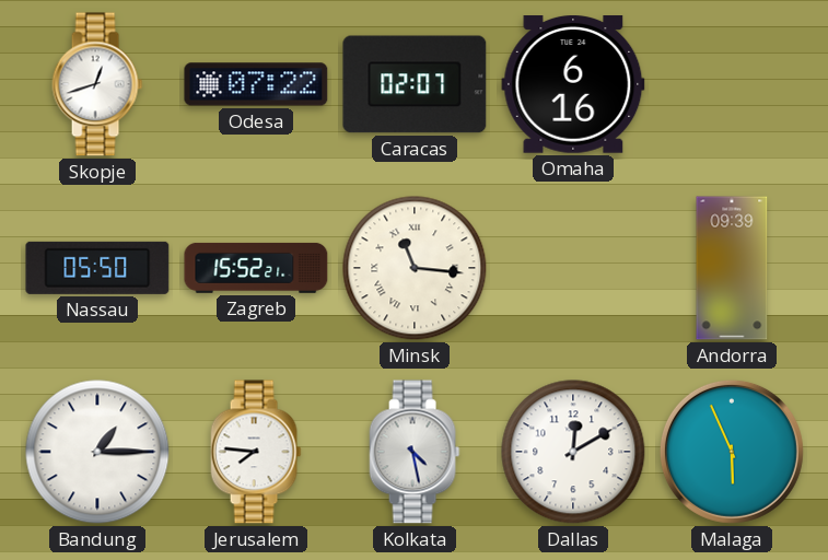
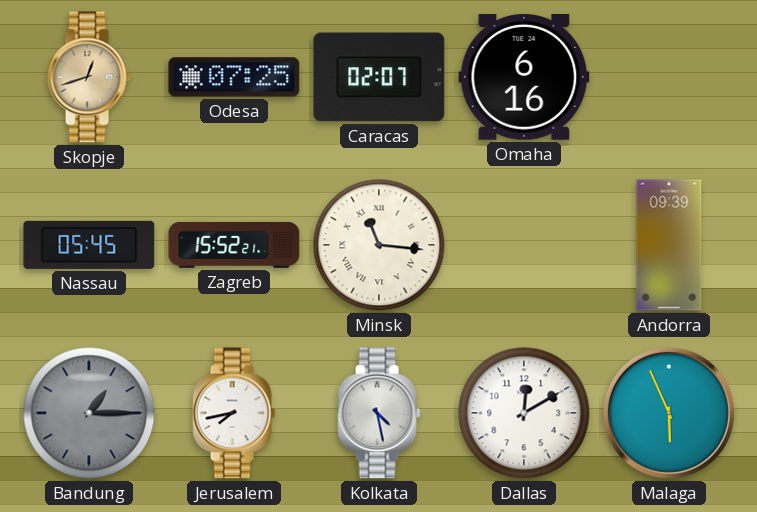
Skopje dial: white -> champagne
Odesa: 07:22 -> 07:25
Nassau: 05:50 -> 05:45
Bandung dial: white -> grey
Jerusalem: 7:46 -> 7:43
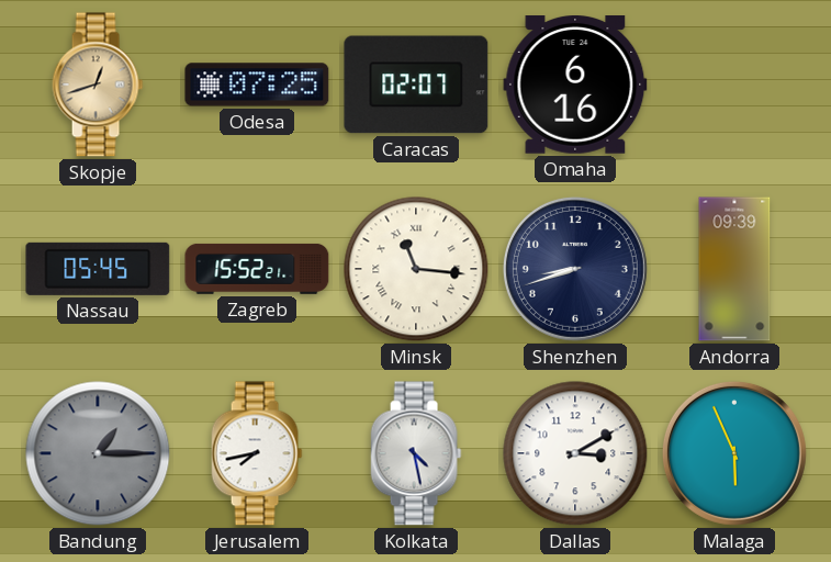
Shenzhen: none -> 8:42
Dallas: 12:10 -> 3:10
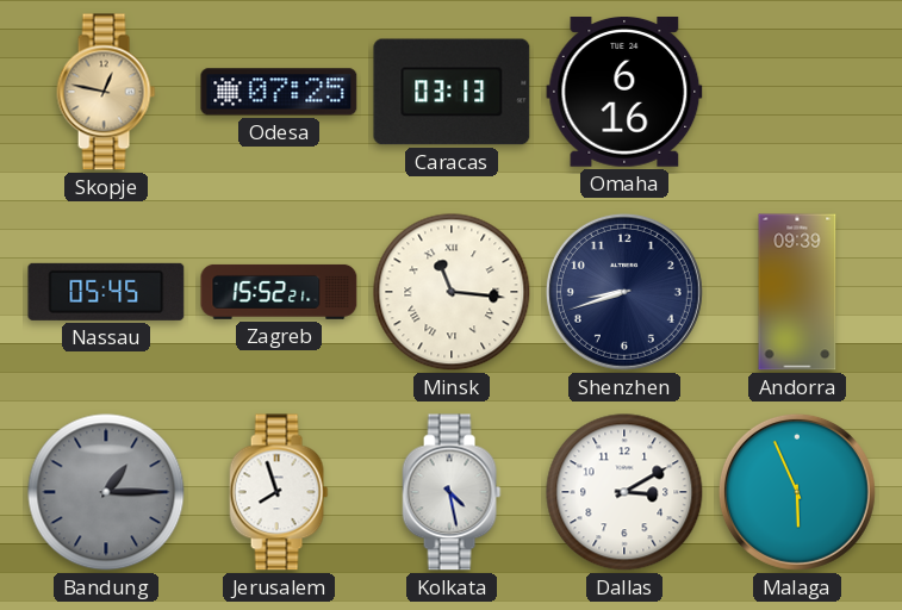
Skopje: 12:42 -> 12:47
Caracas: 02:07 -> 03:13
Jerusalem: 7:43 -> 7:57
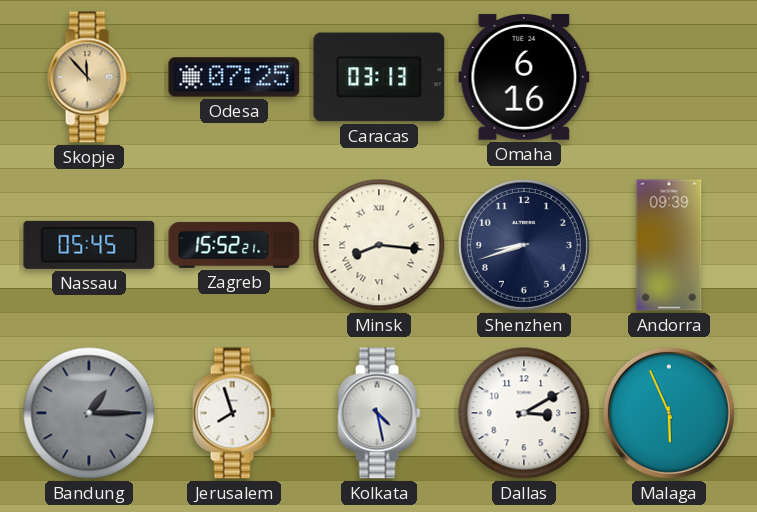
Skopje: 12:47 -> 11:53
Minsk: 11:16 -> 8:16
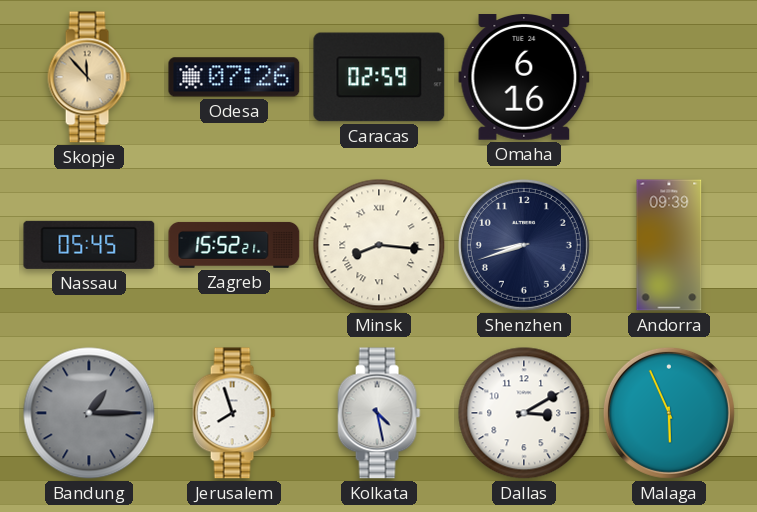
Odesa: 07:25 -> 07:26
Caracas: 03:13 -> 02:59
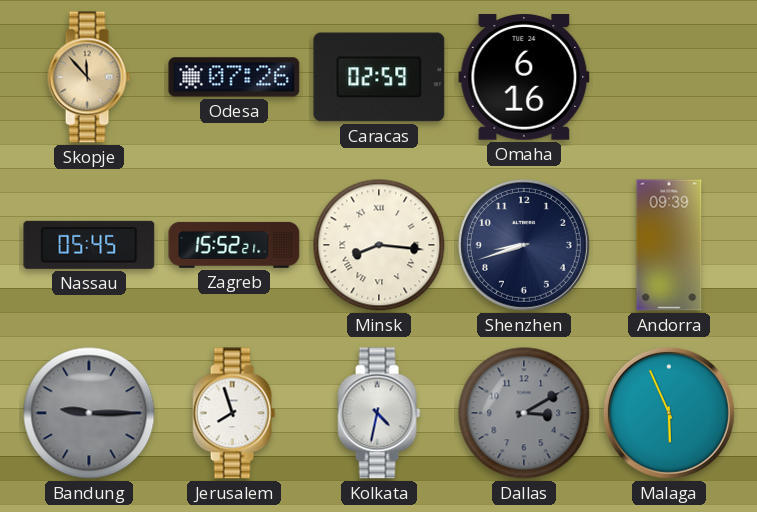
Bandung: 1:15 -> 9:15
Kolkata: 4:28 -> 4:32
Dallas dial: white -> grey
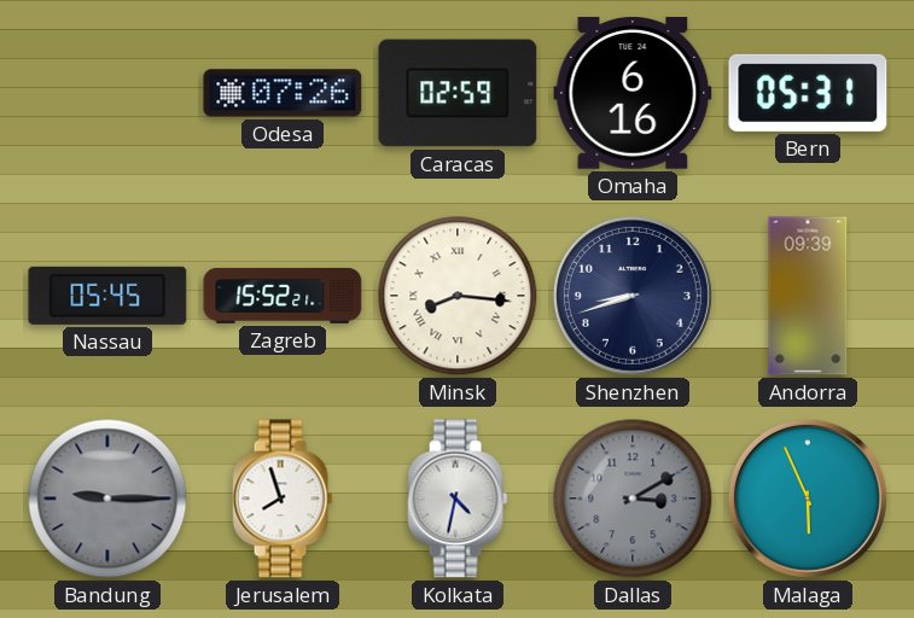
Skopje: 11:53 -> none
Bern: none -> 05:31
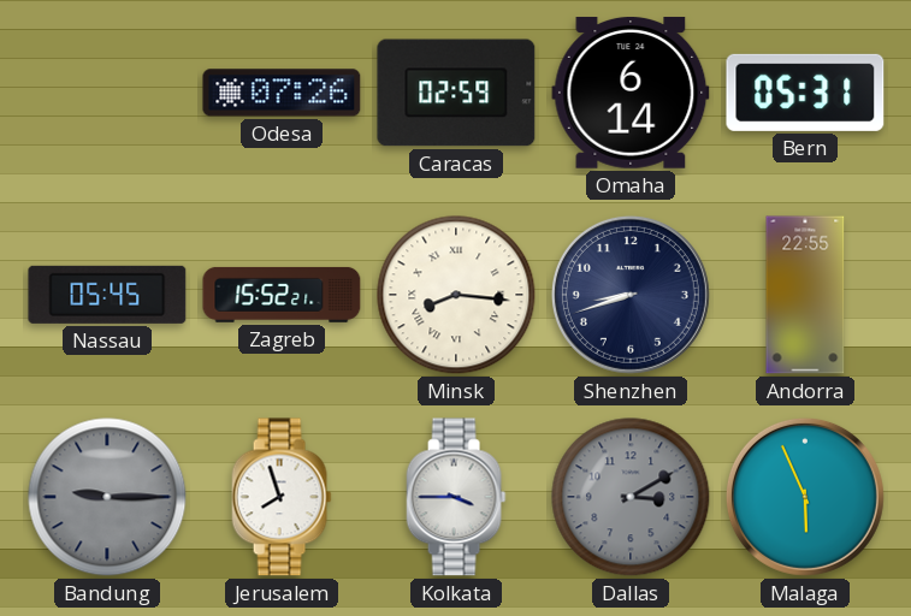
Omaha: 6:16 -> 6:14
Andorra: 09:39 -> 22:55
Kolkata: 4:32 -> 3:45
